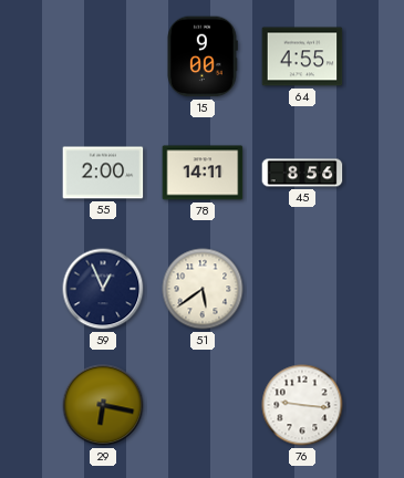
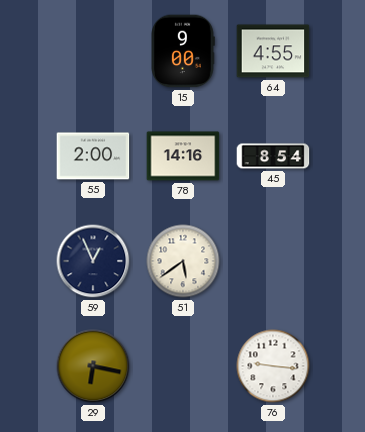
78: 14:11 -> 14:16
45: 8:56 -> 8:54
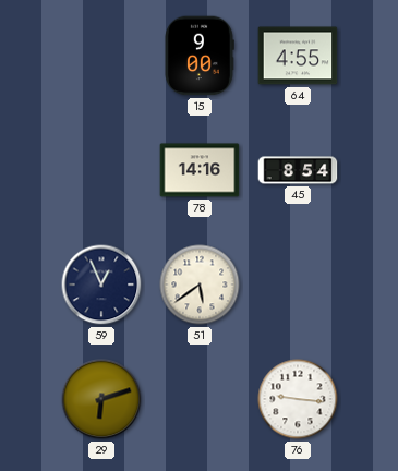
55: 2:00 -> none
29: 6:17 -> 6:12
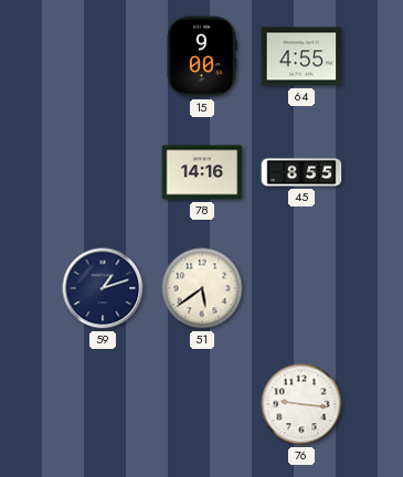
45: 8:54 -> 8:55
59: 12:56 -> 1:12
29: 6:12 -> none
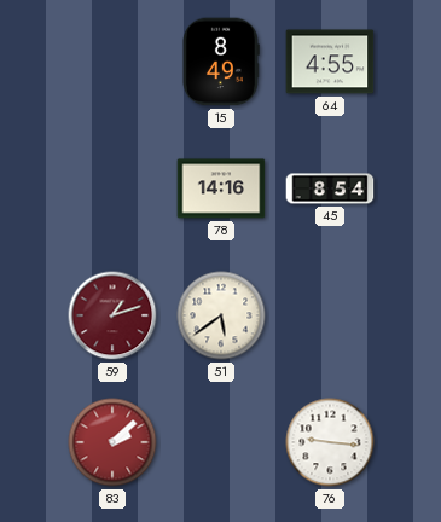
15: 9:00 -> 8:49
45: 8:55 -> 8:54
59 dial: navy -> burgundy
83: none -> 2:08
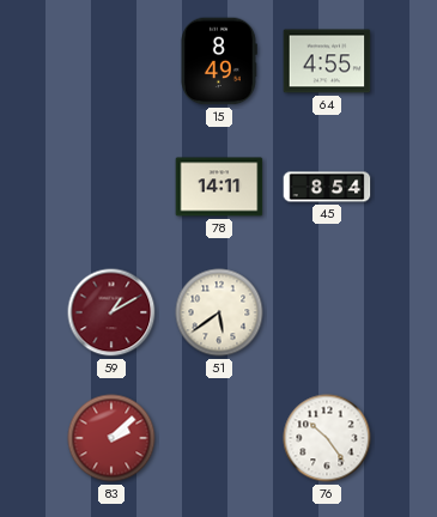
78: 14:16 -> 14:11
59: 1:12 -> 1:10
76: 9:16 -> 10:24
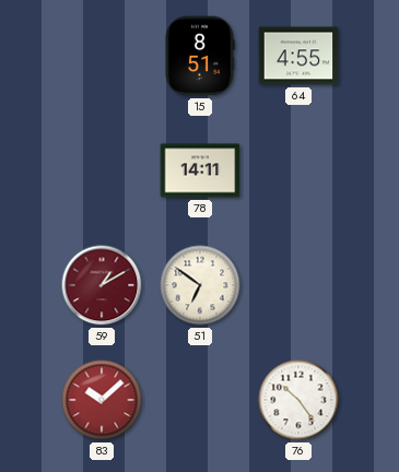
15: 8:49 -> 8:51
45: 8:54 -> none
51: 5:39 -> 6:51
83: 2:08 -> 10:08
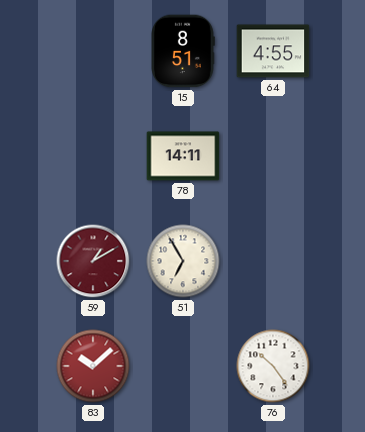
51: 6:51 -> 6:55
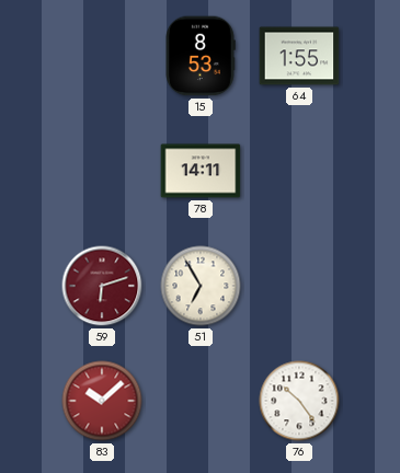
15: 8:51 -> 8:53
64: 4:55 -> 1:55
59: 1:10 -> 6:12
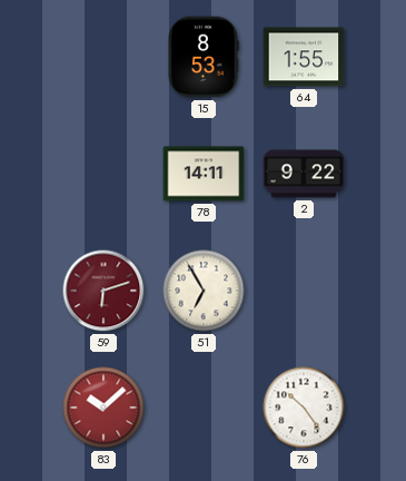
2: none -> 9:22
